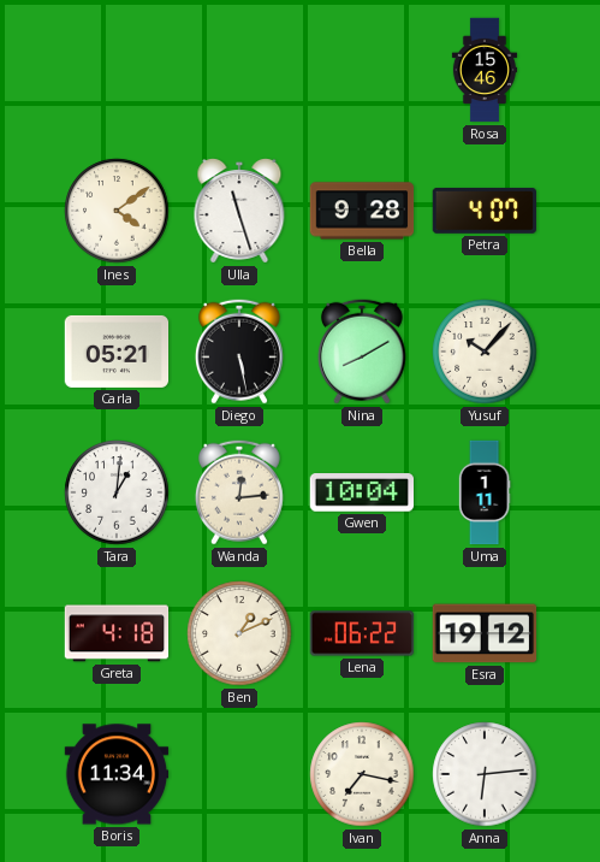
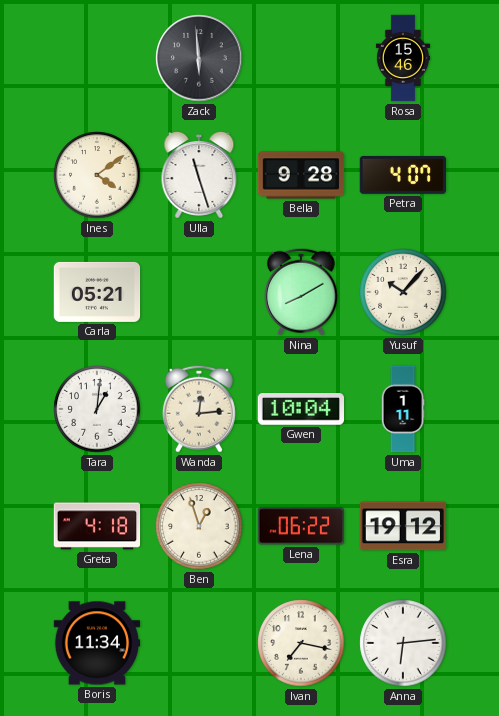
Zack: none -> 5:59
Diego: 5:28 -> none
Ben: 1:11 -> 12:57
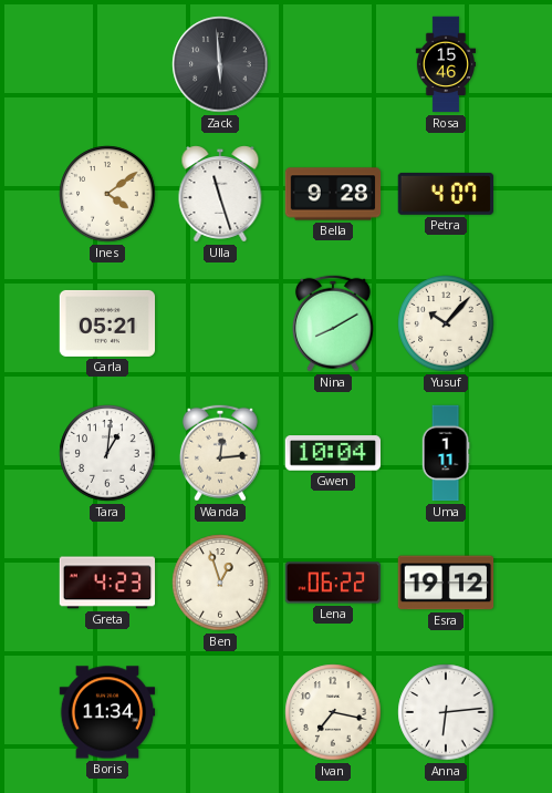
Greta: 4:18 -> 4:23
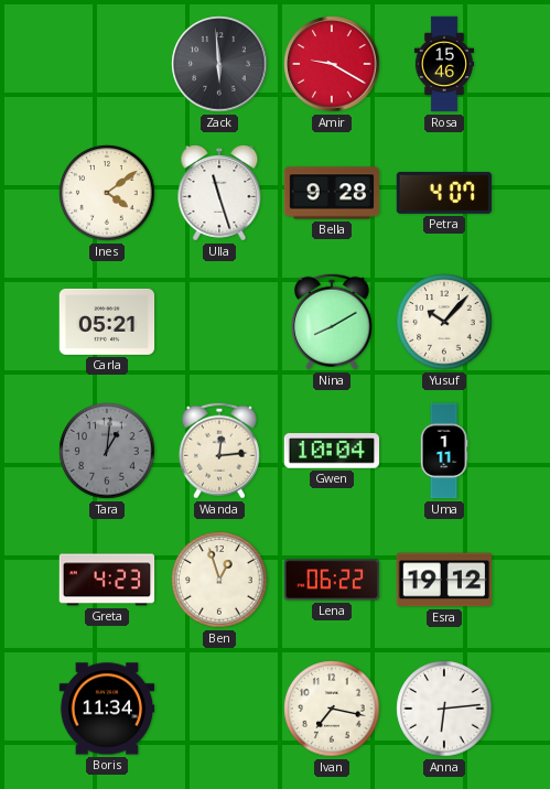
Amir: none -> 9:20
Tara dial: white -> grey
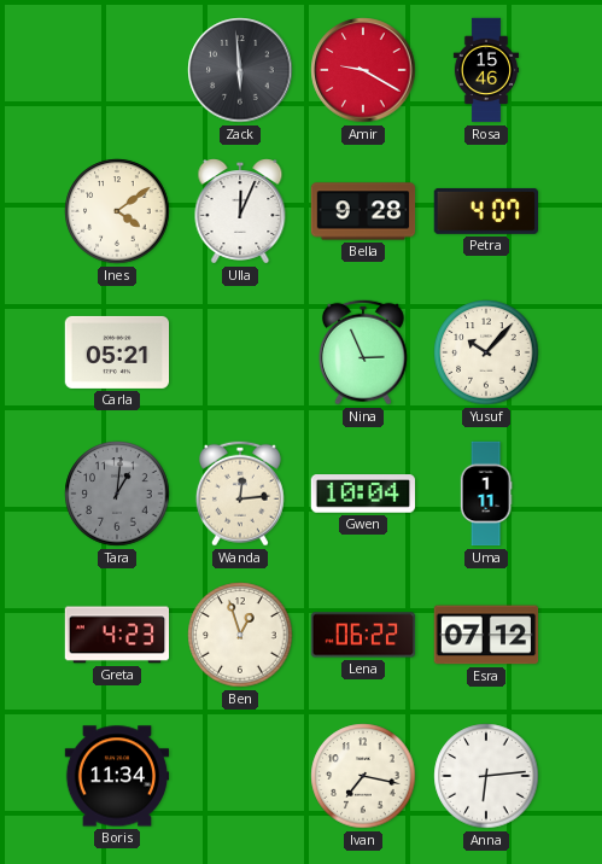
Ulla: 11:27 -> 12:04
Nina: 8:10 -> 2:56
Esra: 19:12 -> 07:12
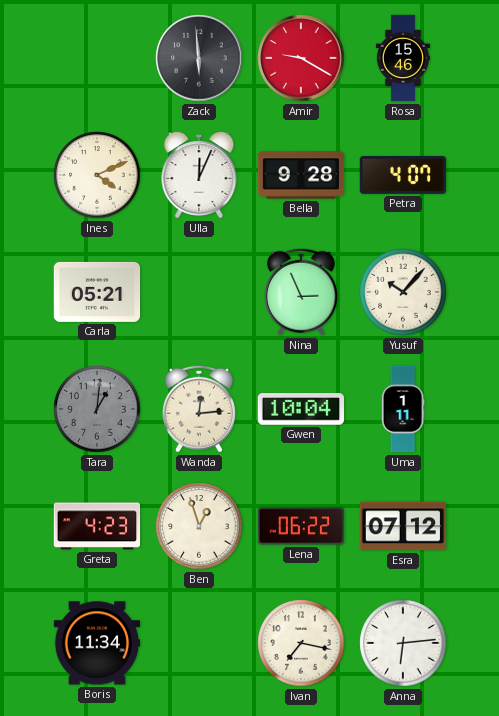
Ines: 4:09 -> 4:11
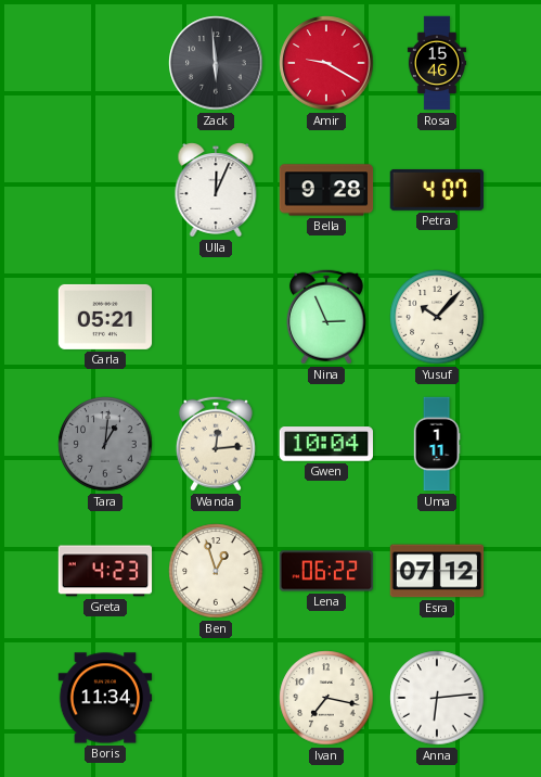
Ines: 4:11 -> none
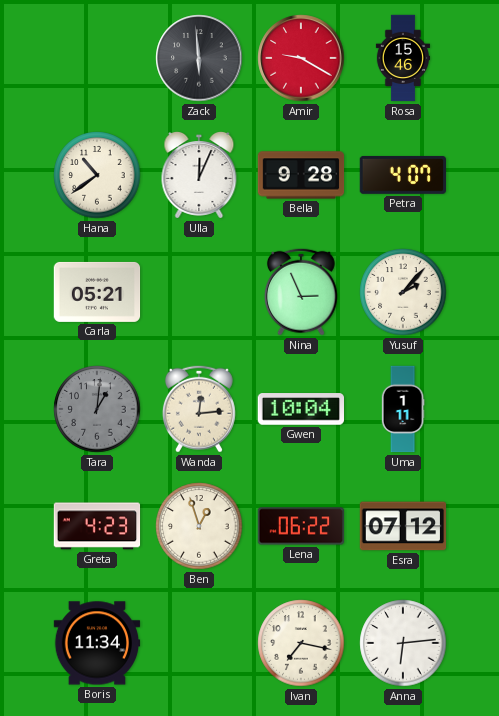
Hana: none -> 10:39
Yusuf: 10:07 -> 2:07
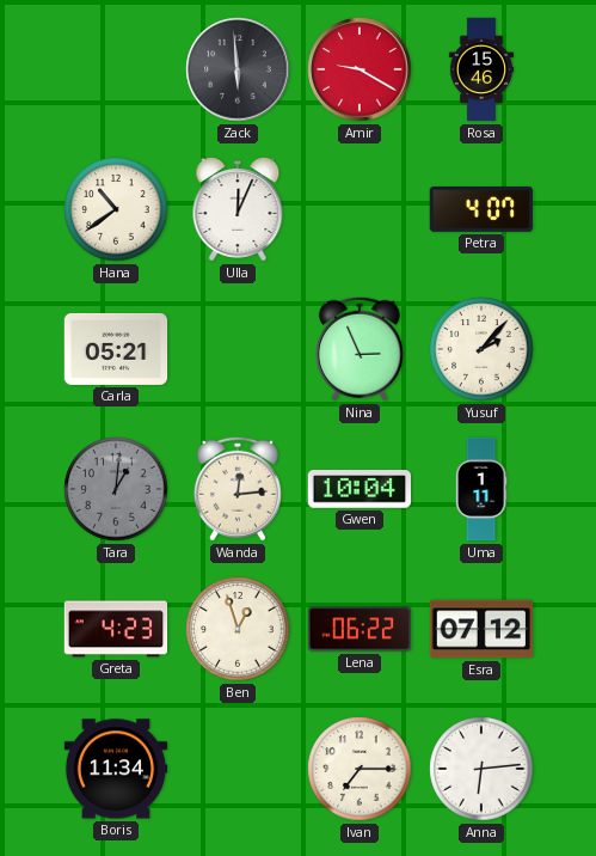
Bella: 9:28 -> none
Ivan: 7:17 -> 7:15
